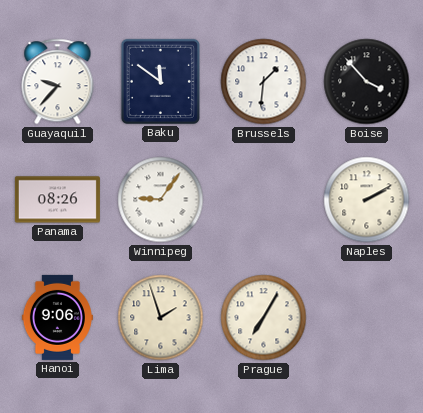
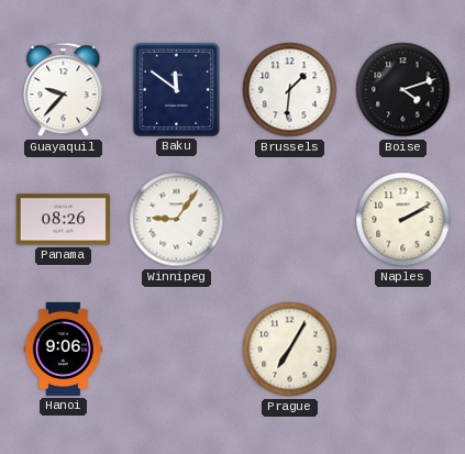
Boise: 3:53 -> 4:12
Lima: 1:57 -> none
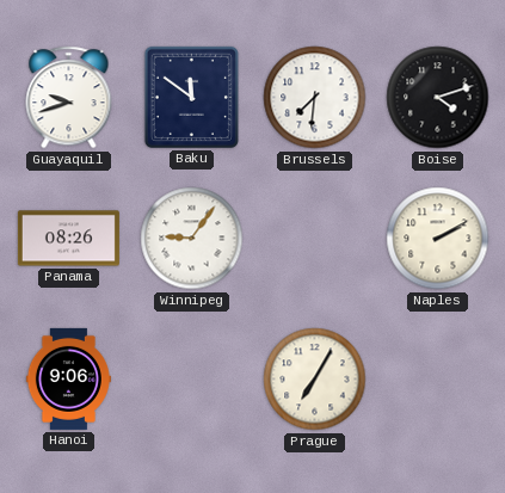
Guayaquil: 9:37 -> 9:42
Brussels: 1:31 -> 7:31
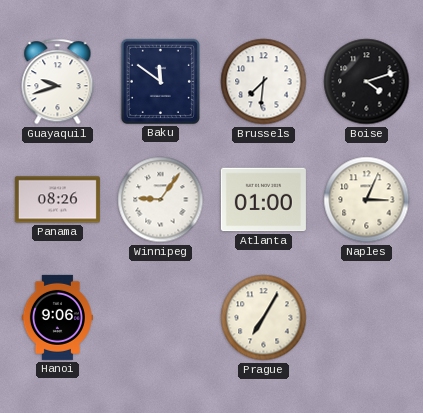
Atlanta: none -> 01:00
Naples: 2:10 -> 3:04
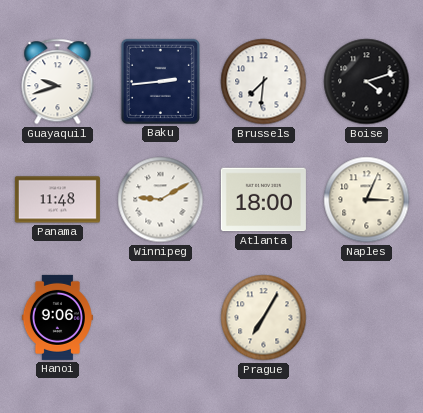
Baku: 11:51 -> 2:44
Panama: 08:26 -> 11:48
Winnipeg: 9:06 -> 9:10
Atlanta: 01:00 -> 18:00
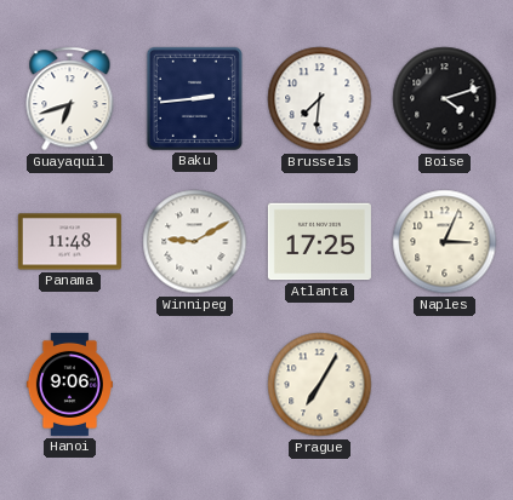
Guayaquil: 9:42 -> 6:42
Atlanta: 18:00 -> 17:25
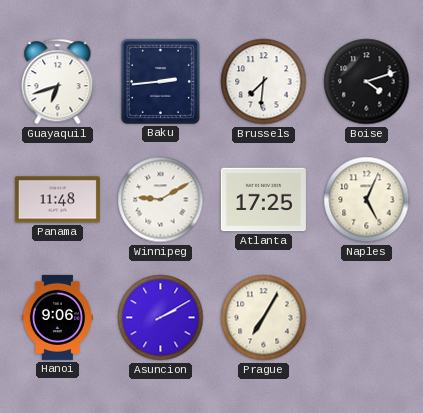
Naples: 3:04 -> 5:04
Asuncion: none -> 2:10
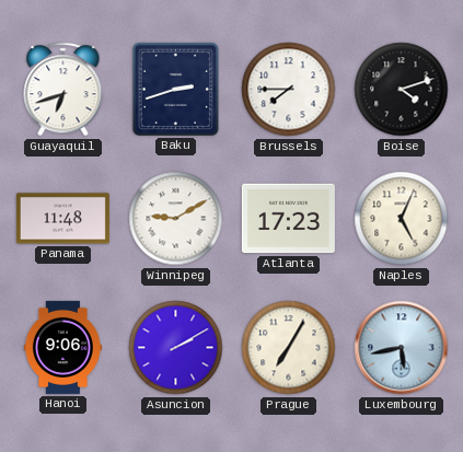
Baku: 2:44 -> 2:42
Brussels: 7:31 -> 7:45
Atlanta: 17:25 -> 17:23
Luxembourg: none -> 5:43
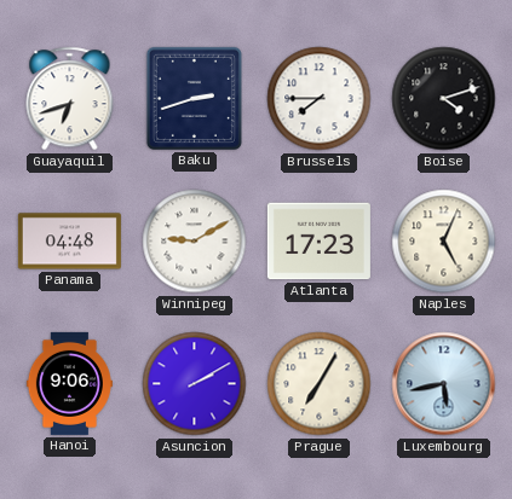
Panama: 11:48 -> 04:48
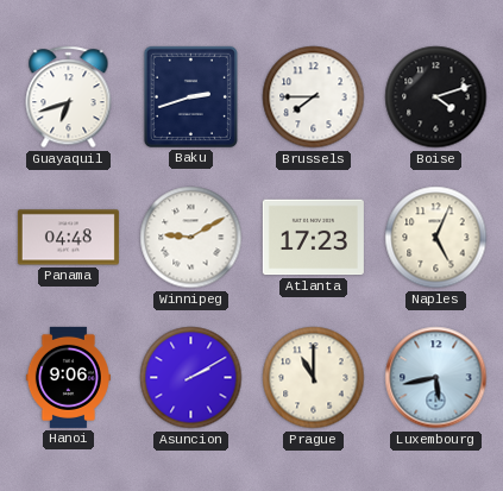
Prague: 7:05 -> 11:00
